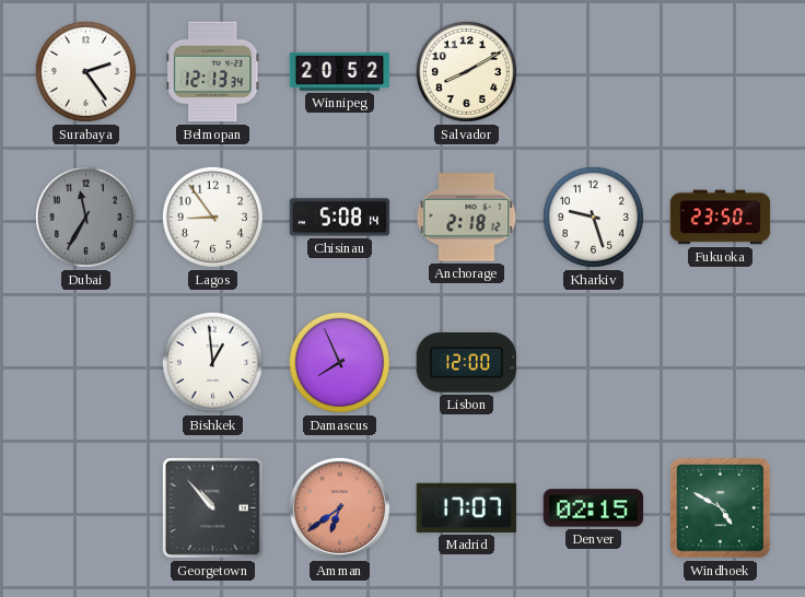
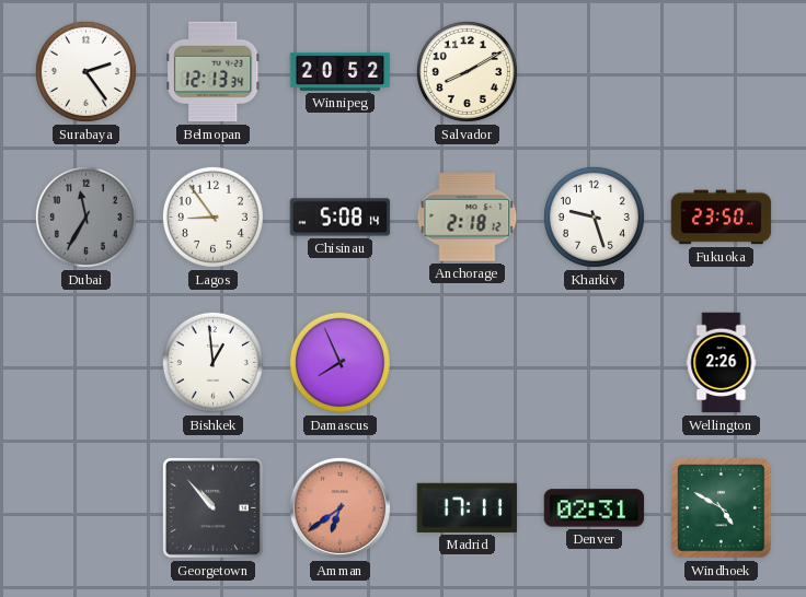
Lisbon: 12:00 -> none
Wellington: none -> 2:26
Madrid: 17:07 -> 17:11
Denver: 02:15 -> 02:31
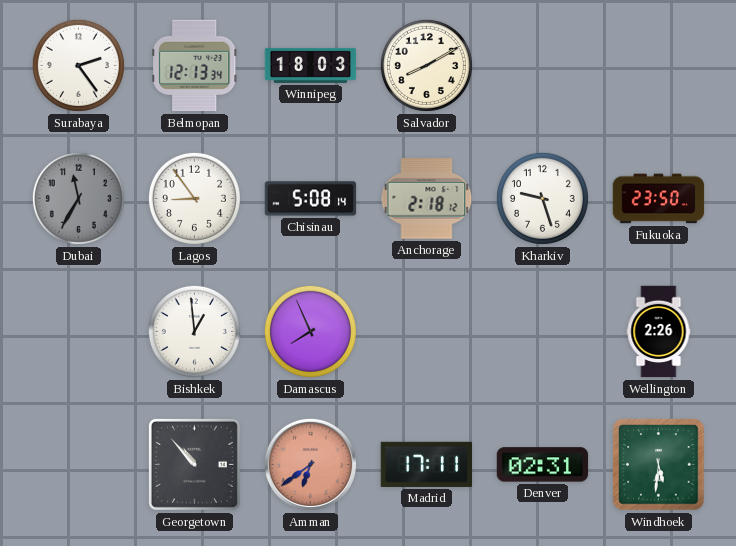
Winnipeg: 20:52 -> 18:03
Windhoek: 4:50 -> 5:31
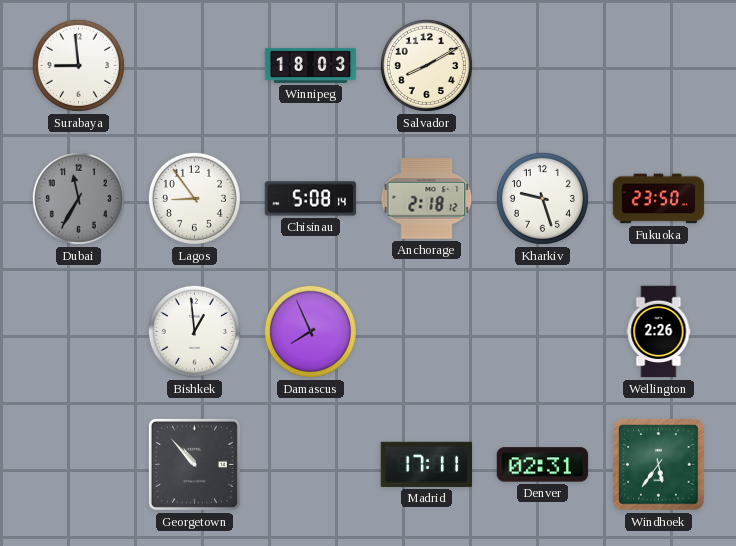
Surabaya: 2:24 -> 8:59
Belmopan: 12:13 -> none
Amman: 6:39 -> none
Windhoek: 5:31 -> 5:36
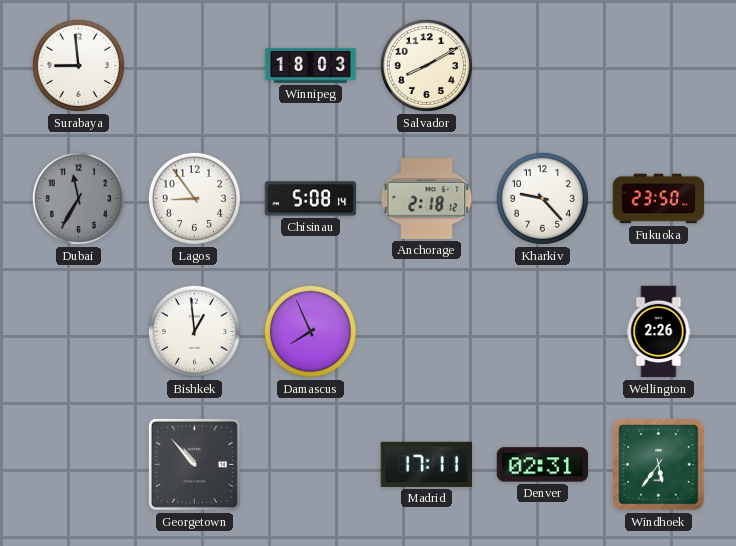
Kharkiv: 9:27 -> 9:23
